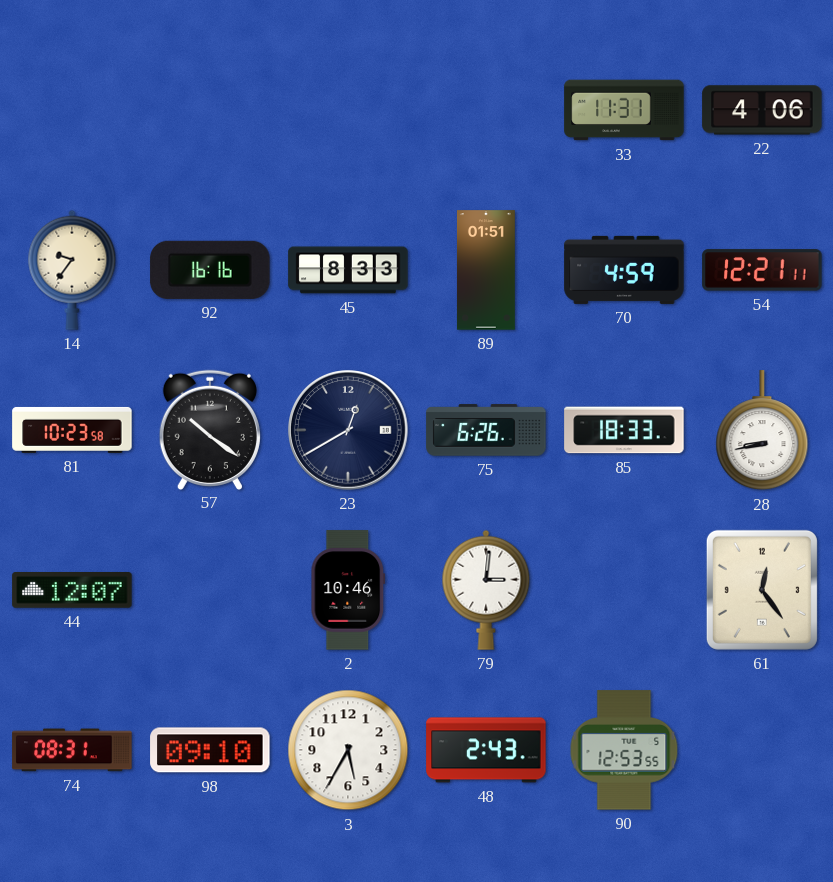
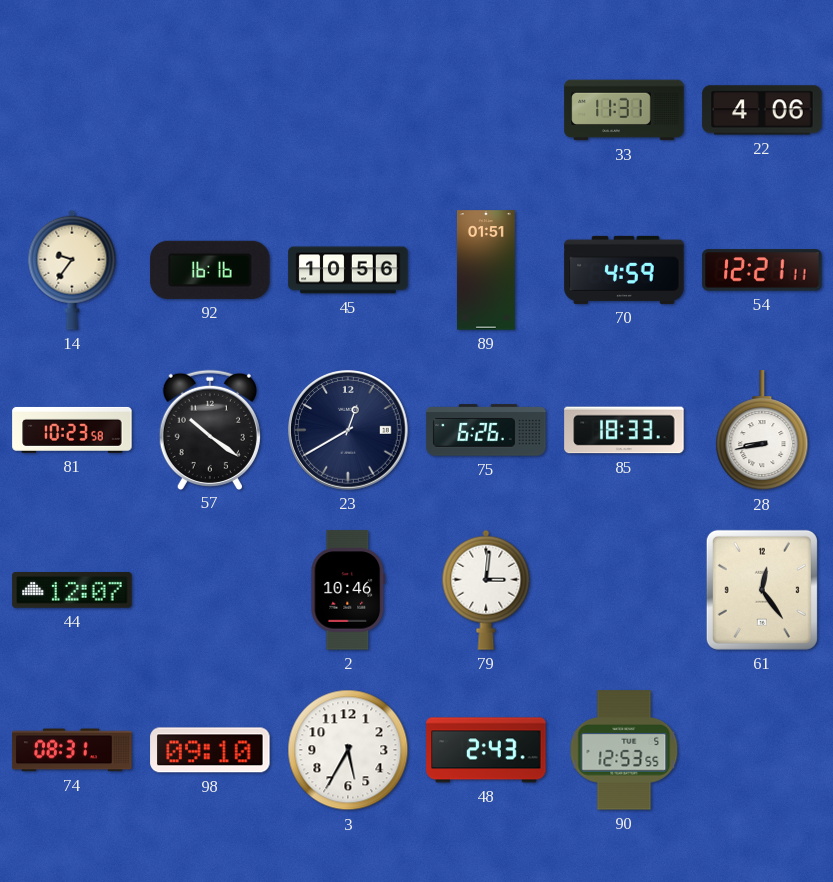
45: 8:33 -> 10:56
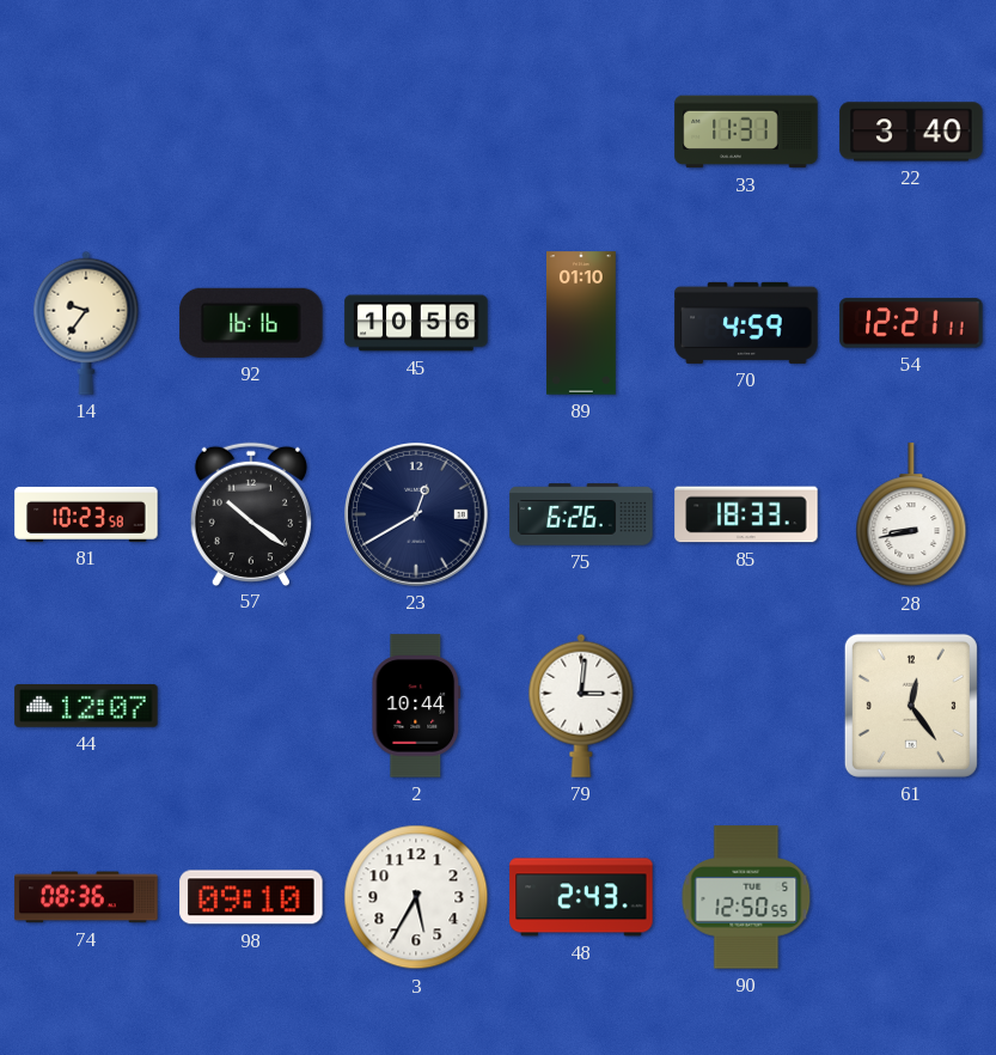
22: 4:06 -> 3:40
89: 01:51 -> 01:10
2: 10:46 -> 10:44
74: 08:31 -> 08:36
90: 12:53 -> 12:50
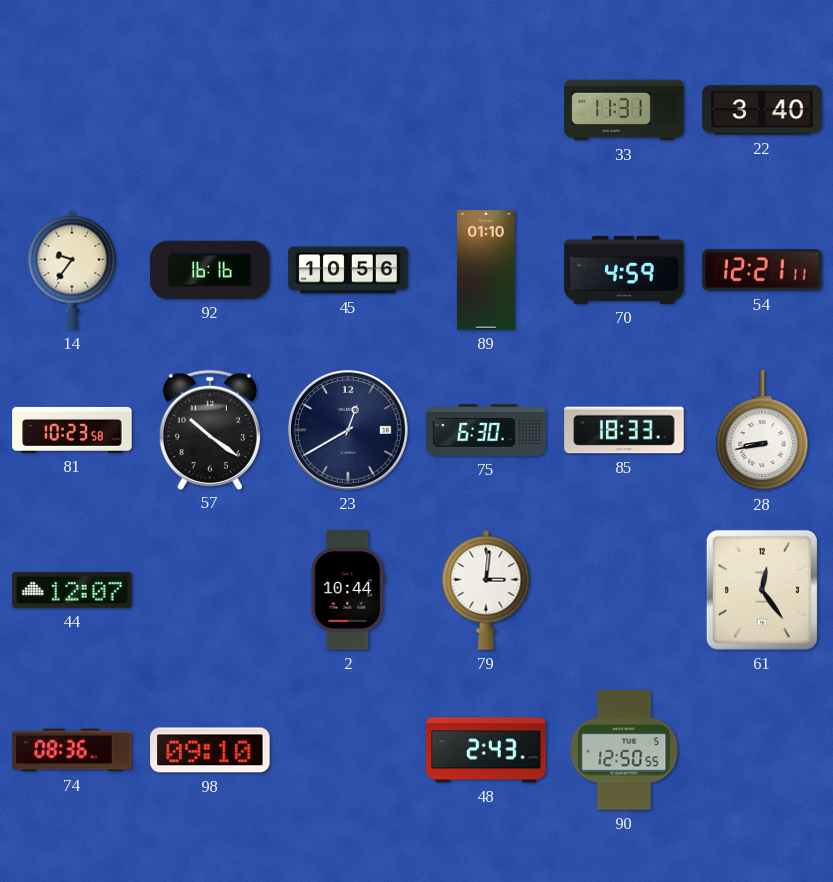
75: 6:26 -> 6:30
3: 5:35 -> none
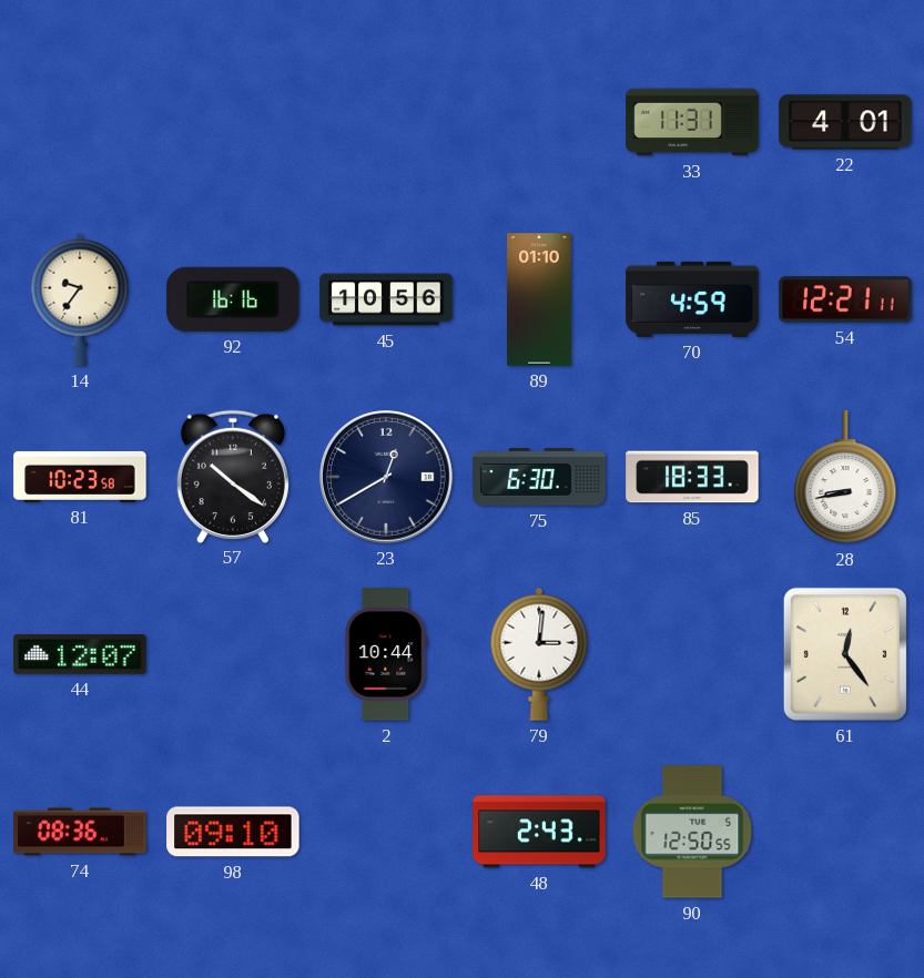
22: 3:40 -> 4:01
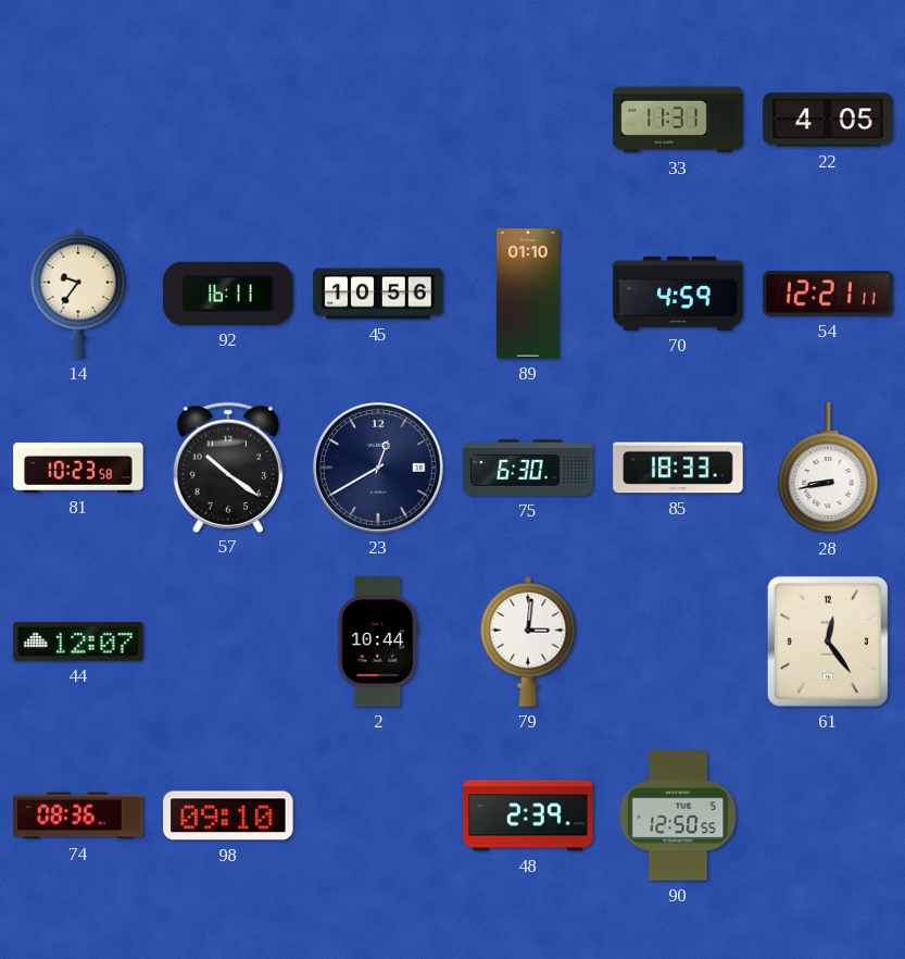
22: 4:01 -> 4:05
92: 16:16 -> 16:11
48: 2:43 -> 2:39
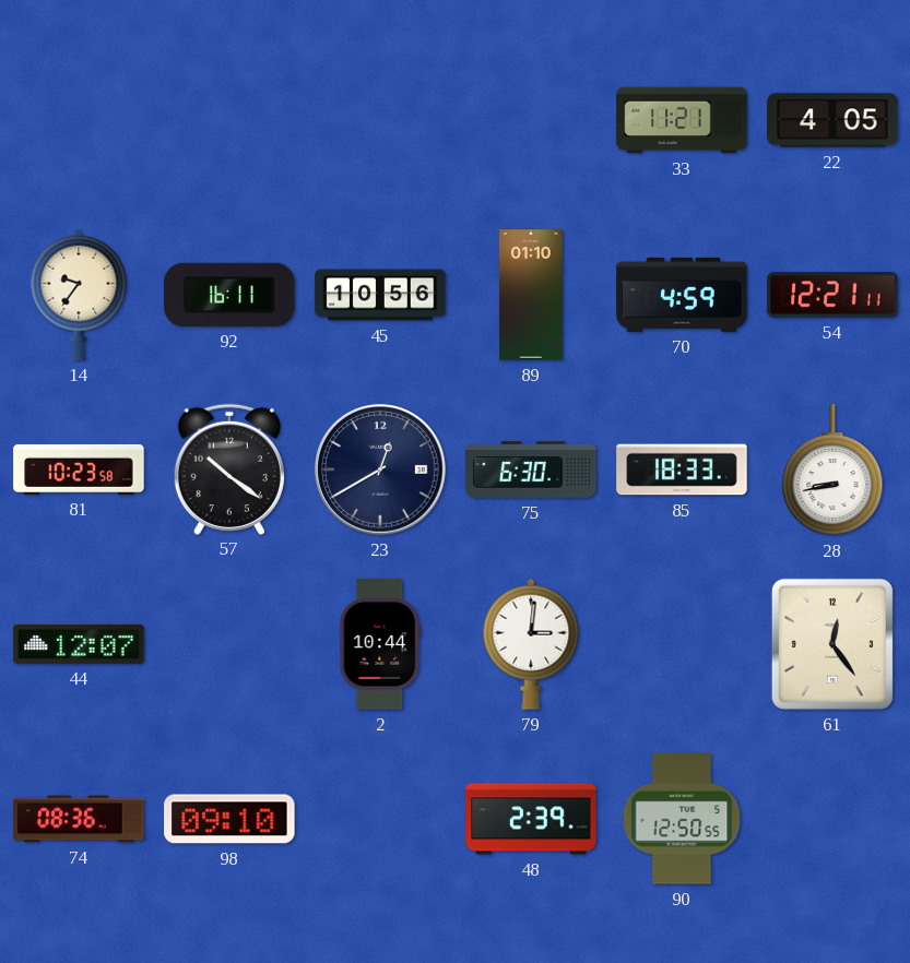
33: 11:31 -> 11:21
